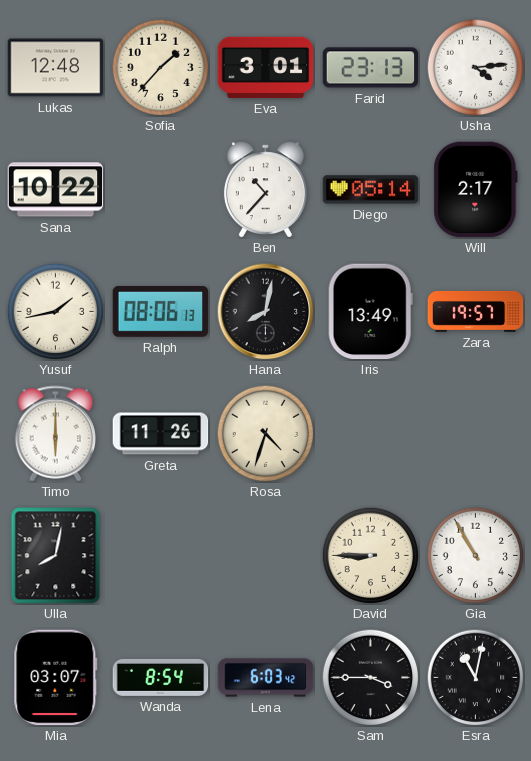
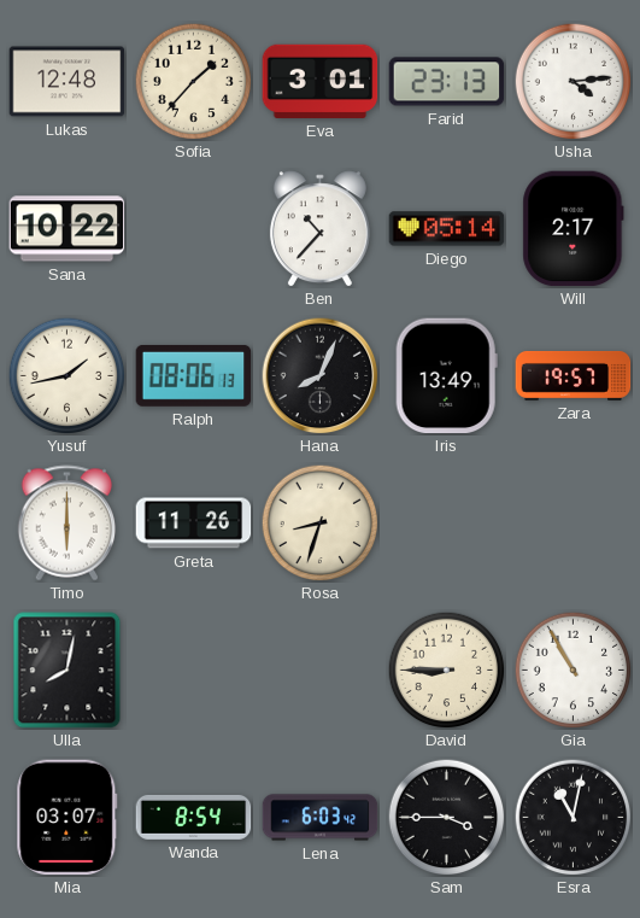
Hana: 8:02 -> 8:04
Rosa: 4:33 -> 8:33
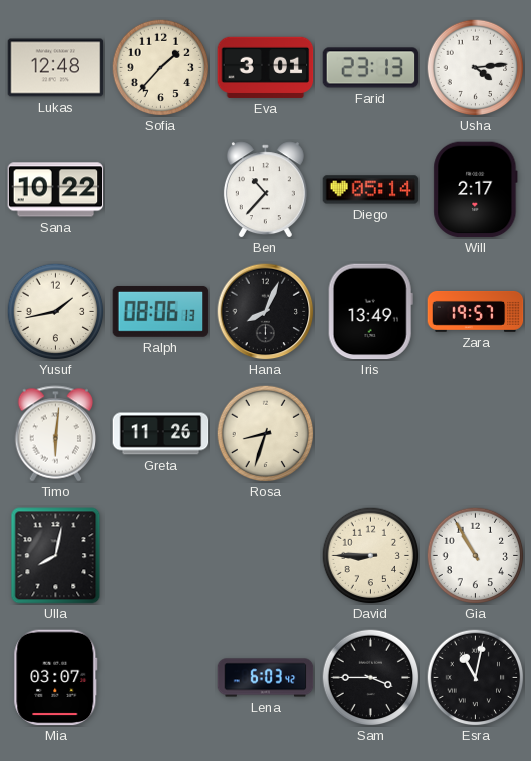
Timo: 6:00 -> 6:01
Wanda: 8:54 -> none
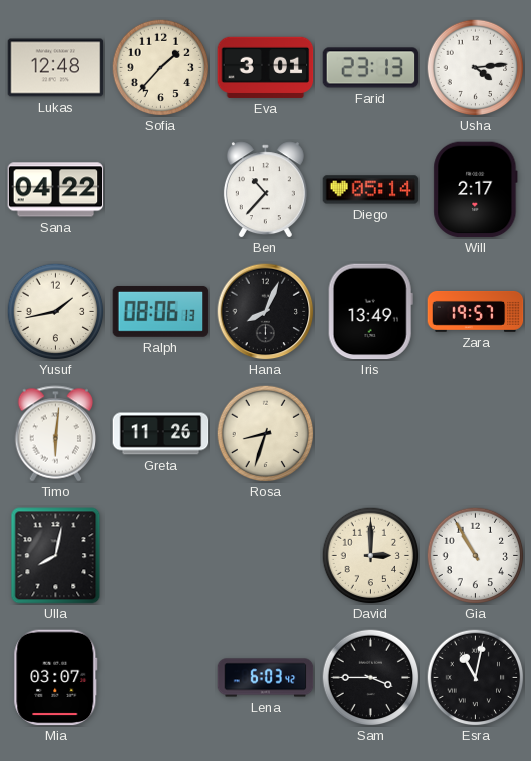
Sana: 10:22 -> 04:22
David: 8:45 -> 3:00
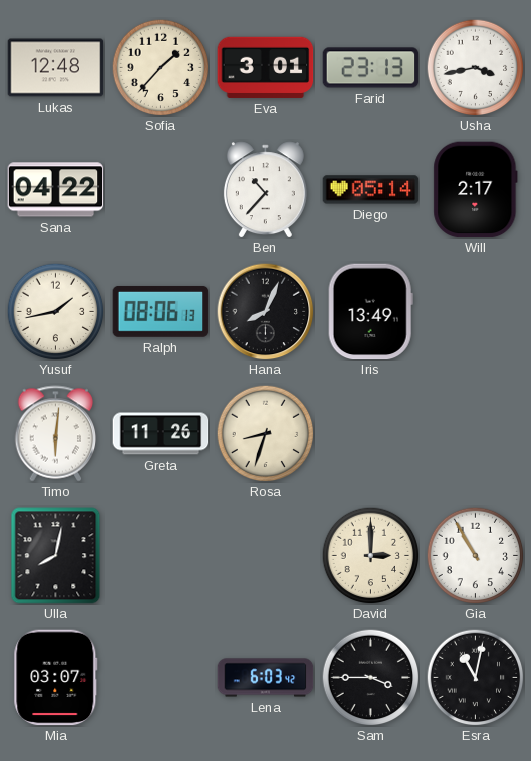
Usha: 4:14 -> 3:43
Zara: 19:57 -> none
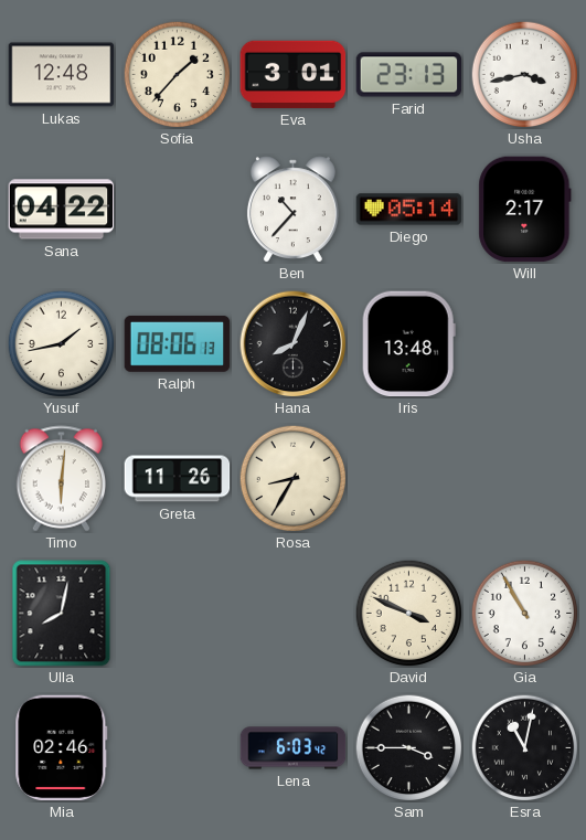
Iris: 13:49 -> 13:48
Rosa: 8:33 -> 8:35
David: 3:00 -> 3:49
Mia: 03:07 -> 02:46
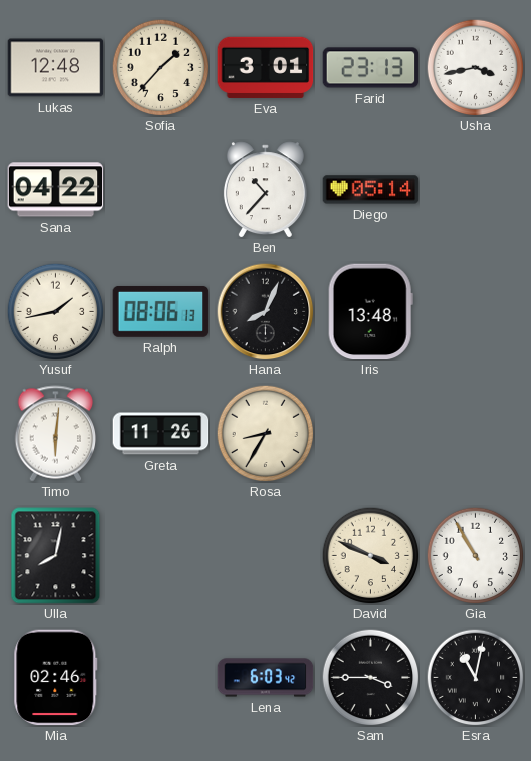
Will: 2:17 -> none
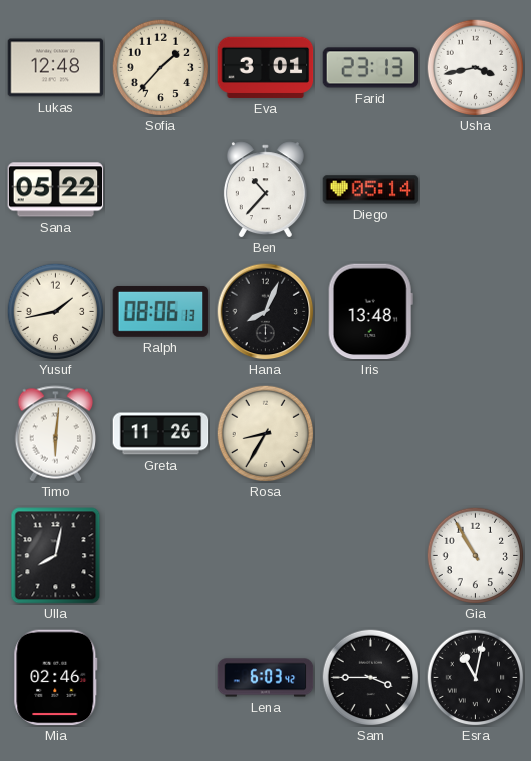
Sana: 04:22 -> 05:22
David: 3:49 -> none
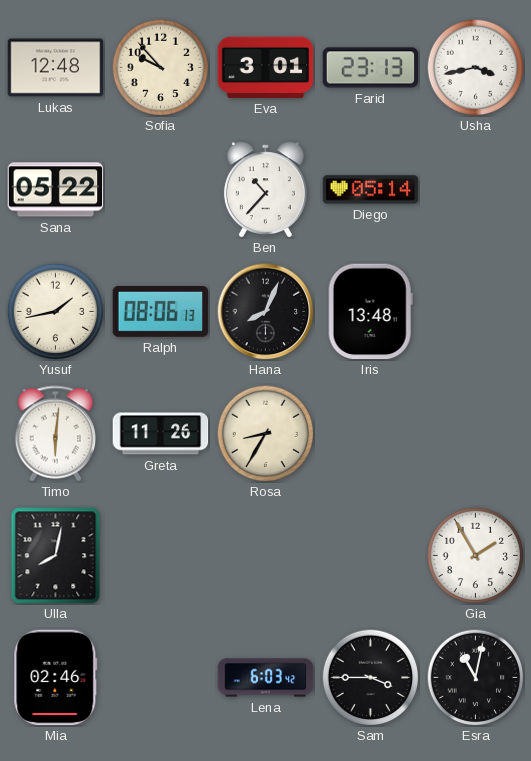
Sofia: 1:37 -> 9:53
Gia: 10:55 -> 1:55
